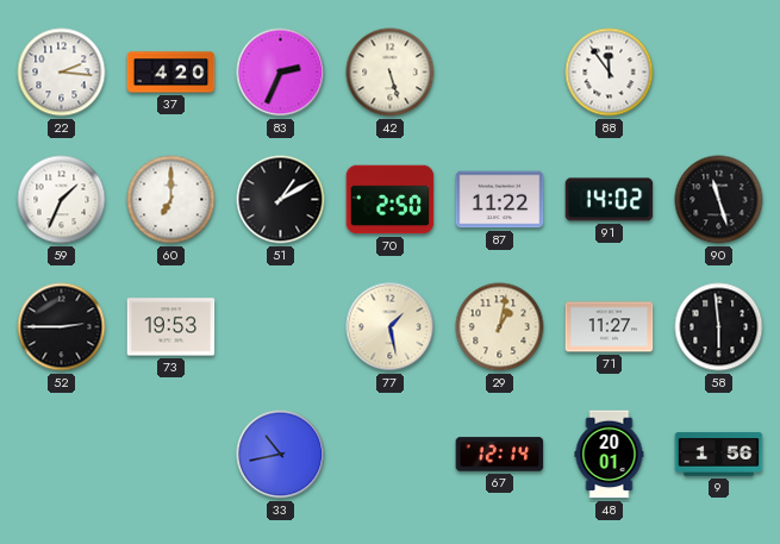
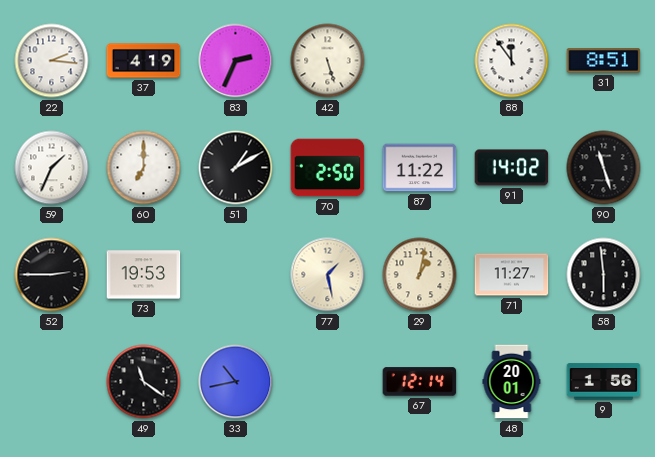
37: 4:20 -> 4:19
31: none -> 8:51
49: none -> 11:21
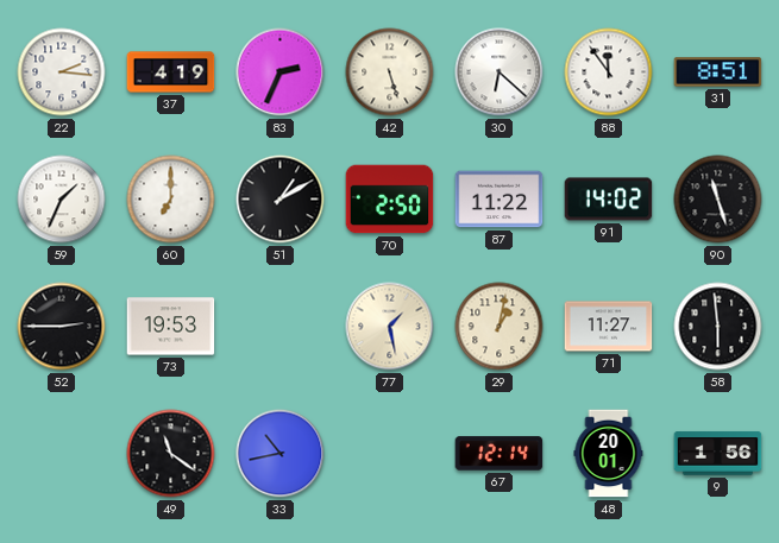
30: none -> 6:22
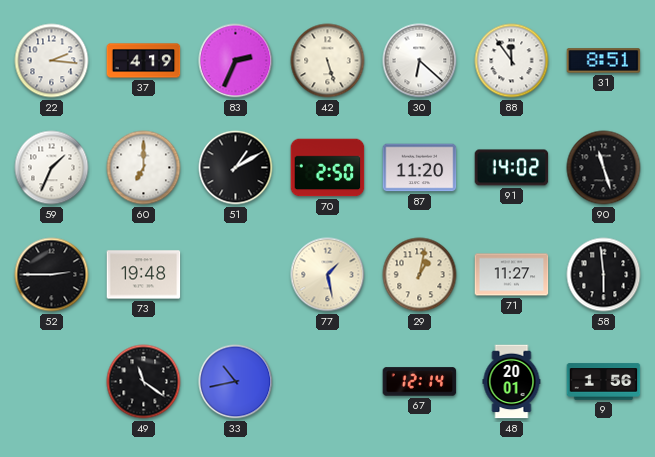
87: 11:22 -> 11:20
73: 19:53 -> 19:48
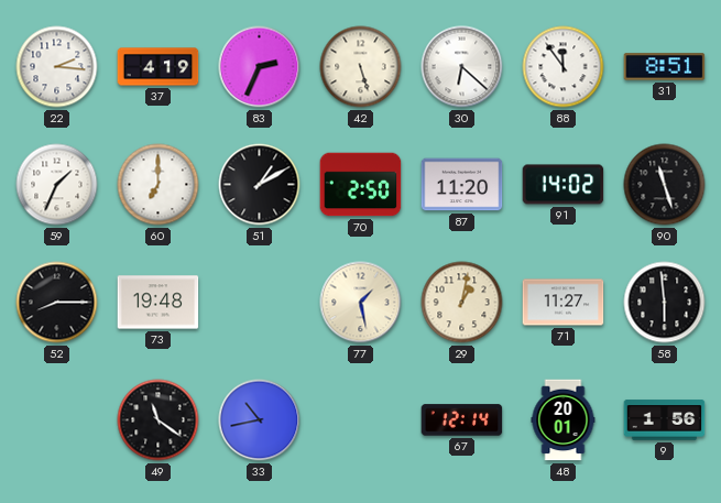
52: 2:45 -> 8:15
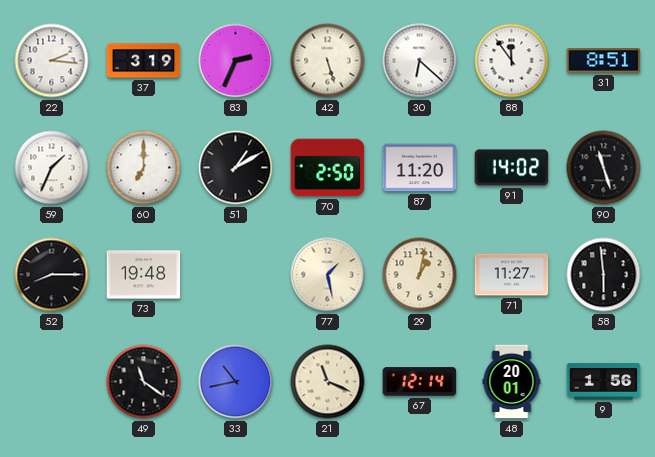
37: 4:19 -> 3:19
21: none -> 11:19
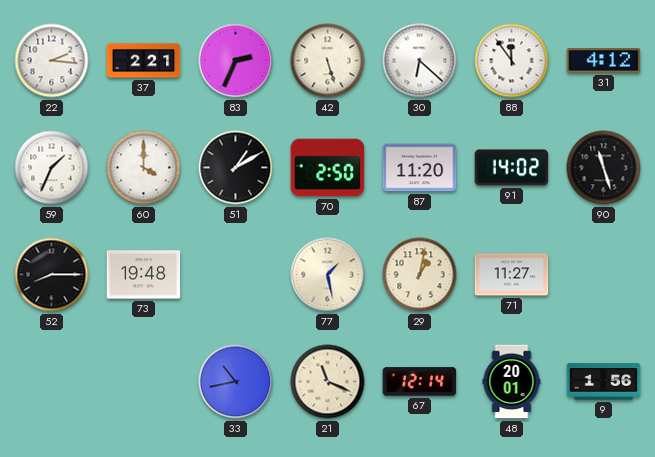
37: 3:19 -> 2:21
31: 8:51 -> 4:12
60: 7:00 -> 4:00
58: 5:59 -> none
49: 11:21 -> none
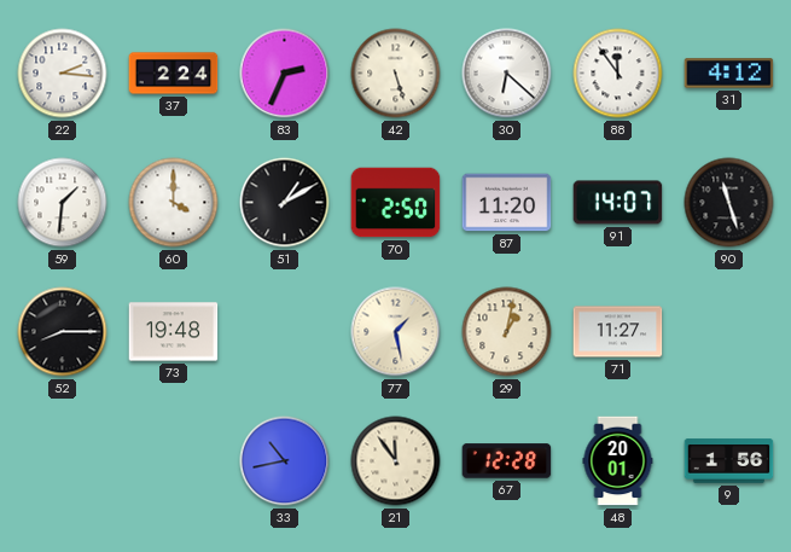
37: 2:21 -> 2:24
59: 1:34 -> 1:31
91: 14:02 -> 14:07
21: 11:19 -> 11:54
67: 12:14 -> 12:28
